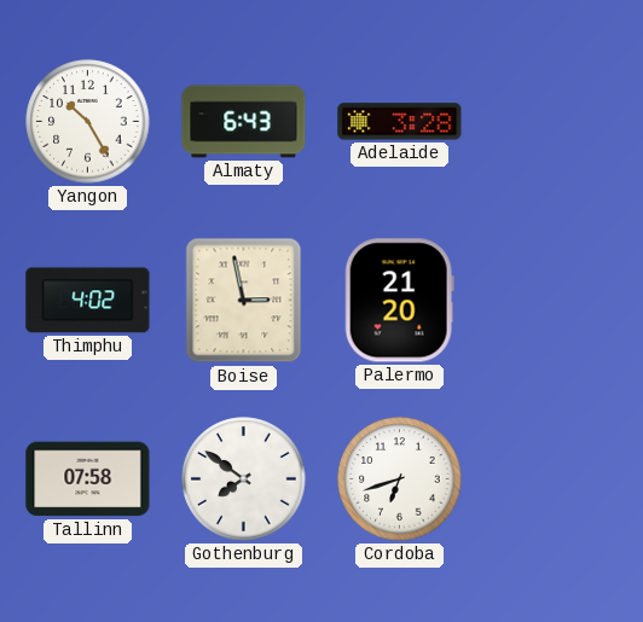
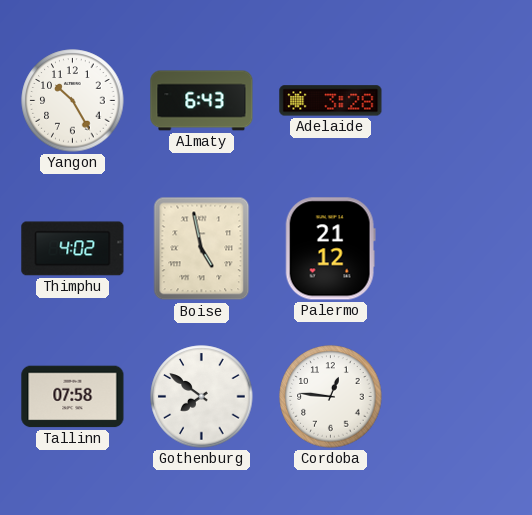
Boise: 2:58 -> 4:58
Palermo: 21:20 -> 21:12
Cordoba: 6:42 -> 12:46
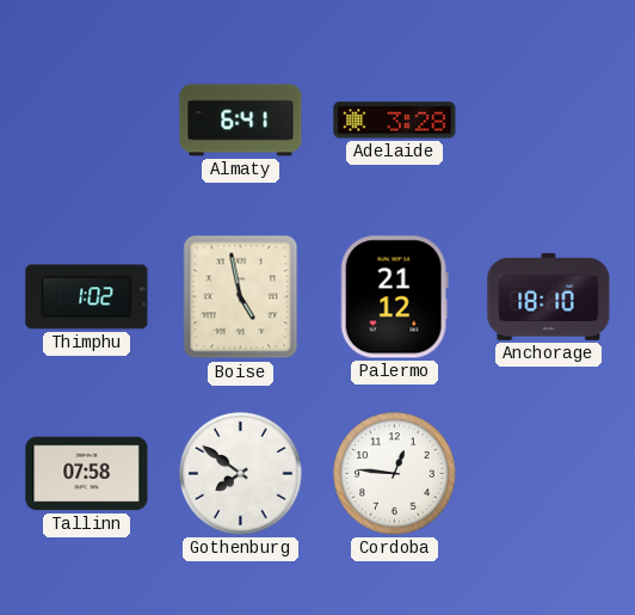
Yangon: 10:25 -> none
Almaty: 6:43 -> 6:41
Thimphu: 4:02 -> 1:02
Anchorage: none -> 18:10
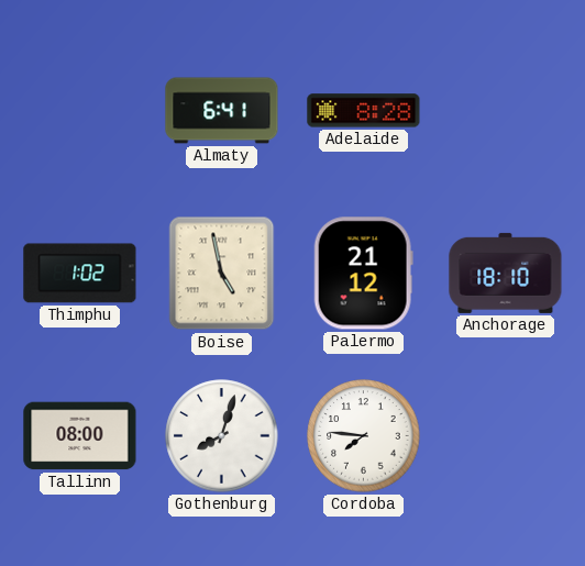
Adelaide: 3:28 -> 8:28
Tallinn: 07:58 -> 08:00
Gothenburg: 7:51 -> 8:03
Cordoba: 12:46 -> 7:46
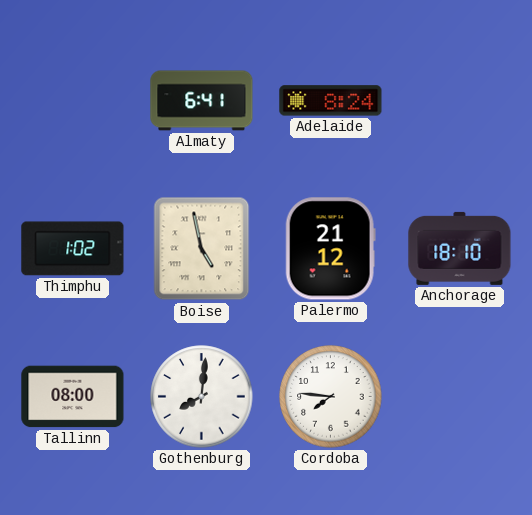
Adelaide: 8:28 -> 8:24
Gothenburg: 8:03 -> 8:01
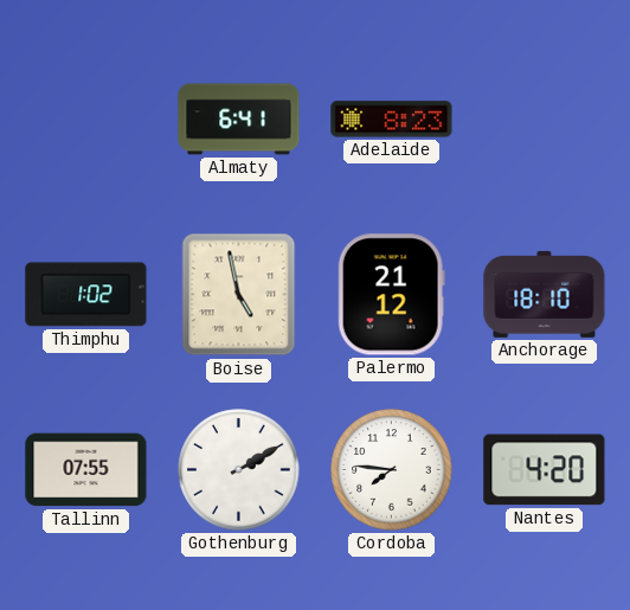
Adelaide: 8:24 -> 8:23
Tallinn: 08:00 -> 07:55
Gothenburg: 8:01 -> 2:10
Nantes: none -> 4:20
